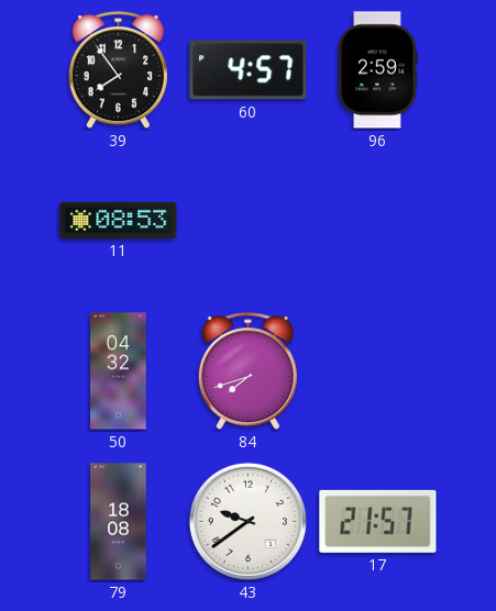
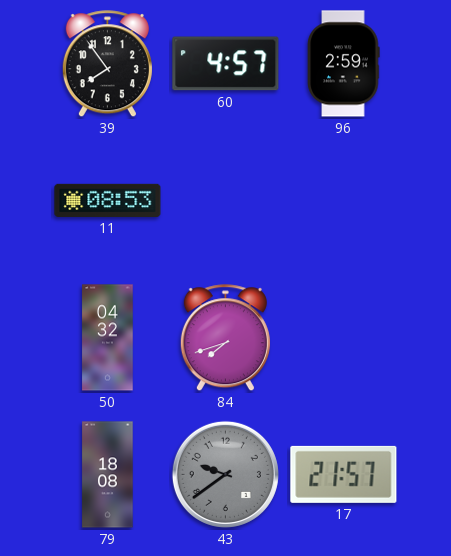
43 dial: white -> grey
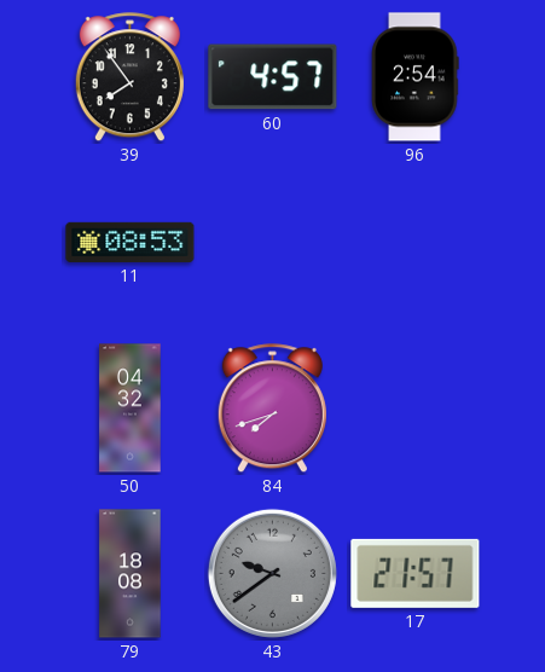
96: 2:59 -> 2:54
